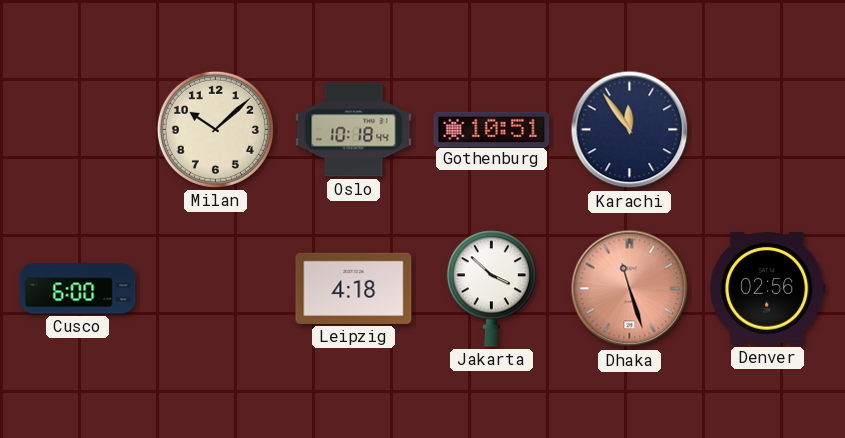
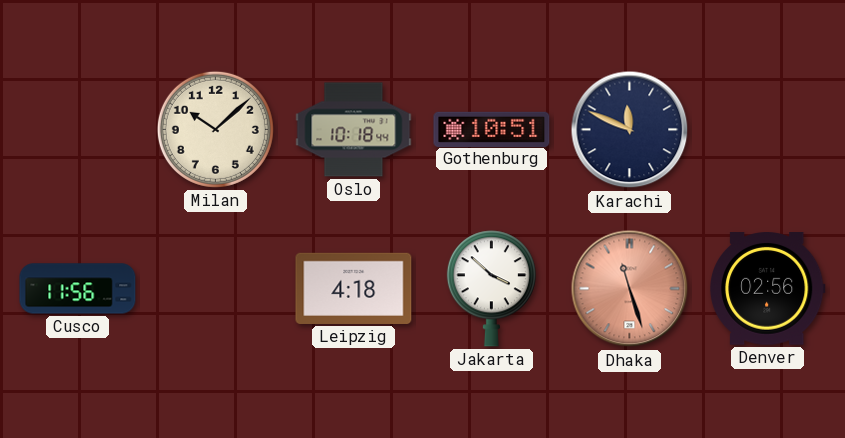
Karachi: 11:54 -> 11:49
Cusco: 6:00 -> 11:56
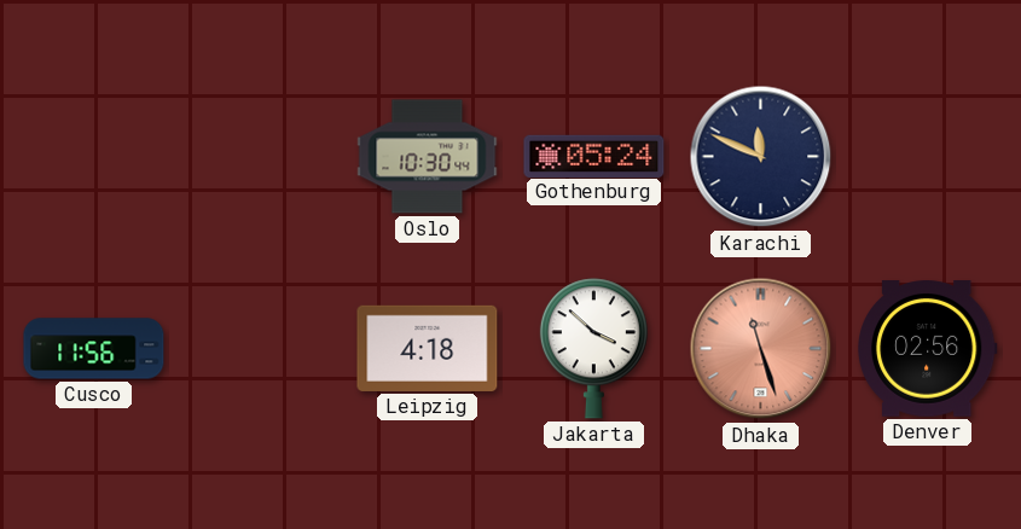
Milan: 10:08 -> none
Oslo: 10:18 -> 10:30
Gothenburg: 10:51 -> 05:24
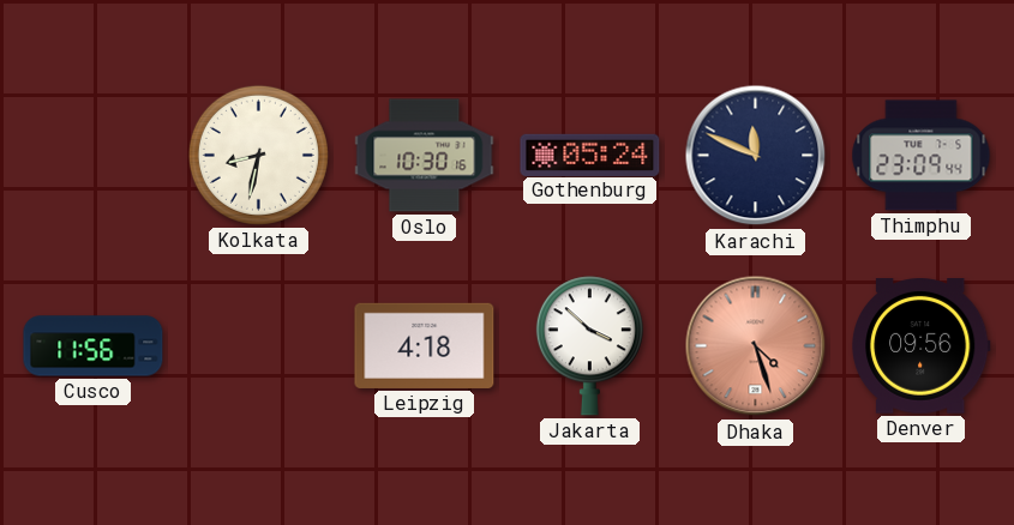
Kolkata: none -> 8:32
Oslo: 10:30:44 -> 10:30:16
Thimphu: none -> 23:09
Dhaka: 11:27 -> 4:27
Denver: 02:56 -> 09:56
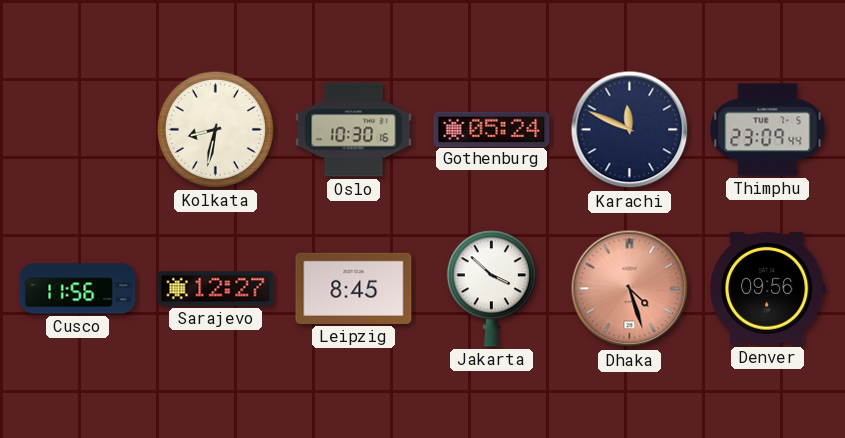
Sarajevo: none -> 12:27
Leipzig: 4:18 -> 8:45
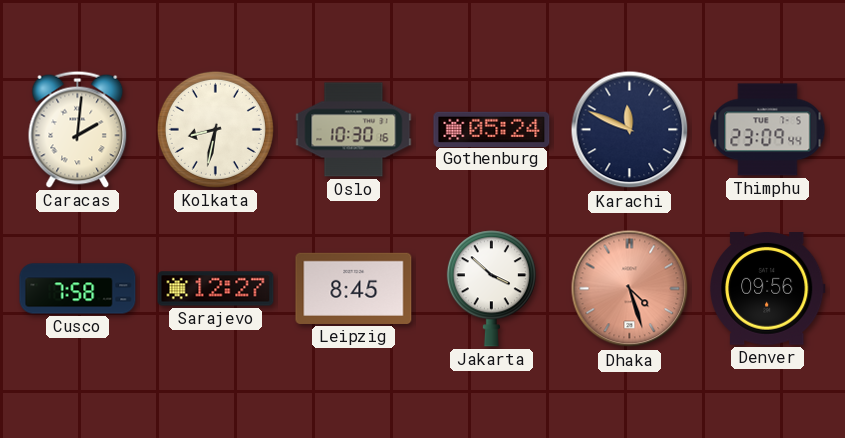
Caracas: none -> 2:01
Cusco: 11:56 -> 7:58
